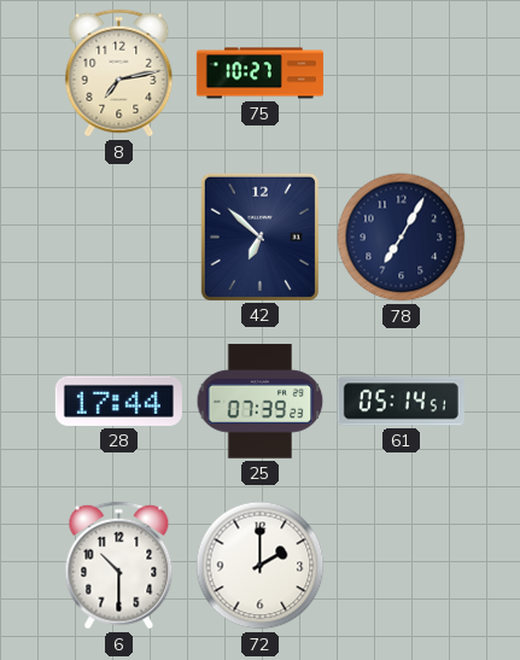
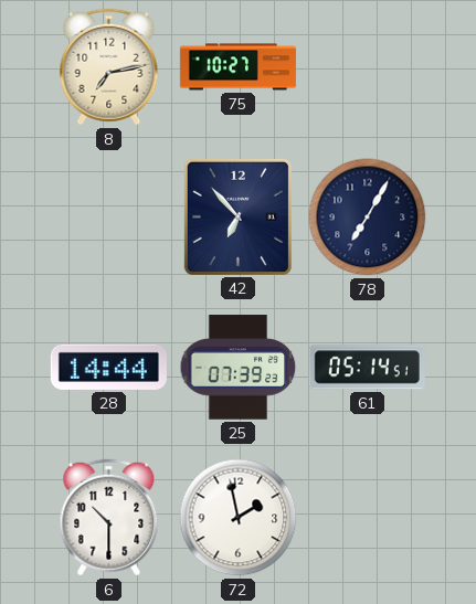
42: 6:52 -> 6:53
28: 17:44 -> 14:44
72: 2:00 -> 1:58
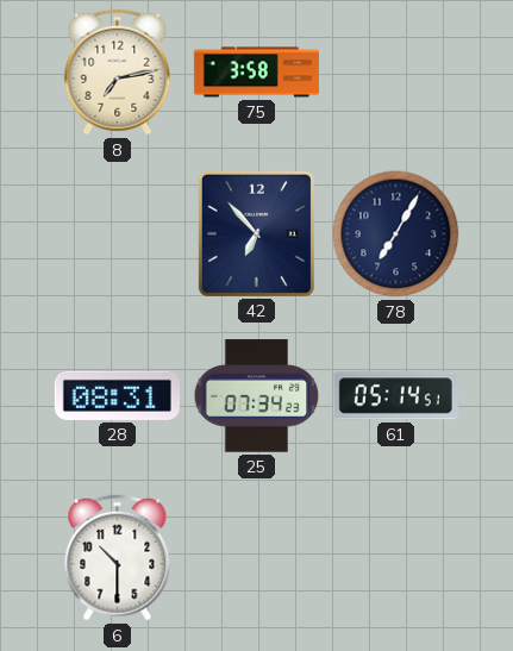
75: 10:27 -> 3:58
28: 14:44 -> 08:31
25: 07:39 -> 07:34
72: 1:58 -> none
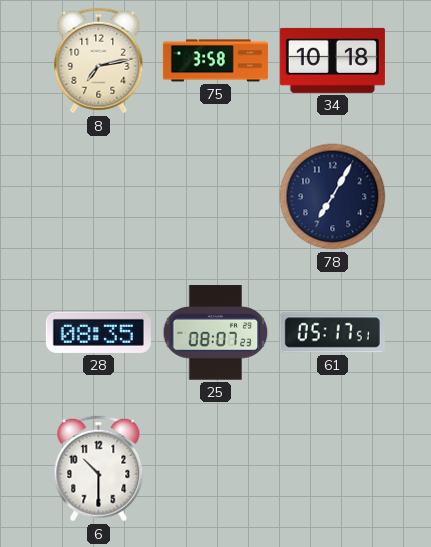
34: none -> 10:18
42: 6:53 -> none
28: 08:31 -> 08:35
25: 07:34 -> 08:07
61: 05:14 -> 05:17
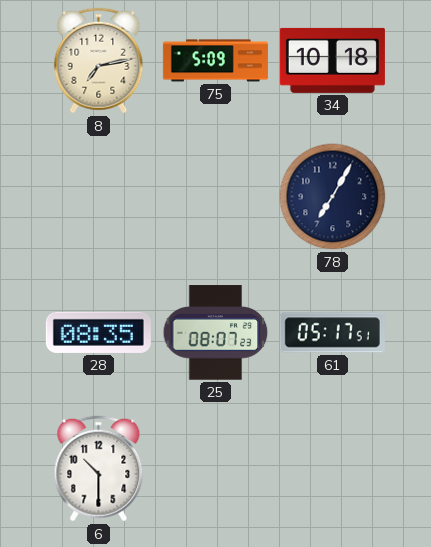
75: 3:58 -> 5:09
